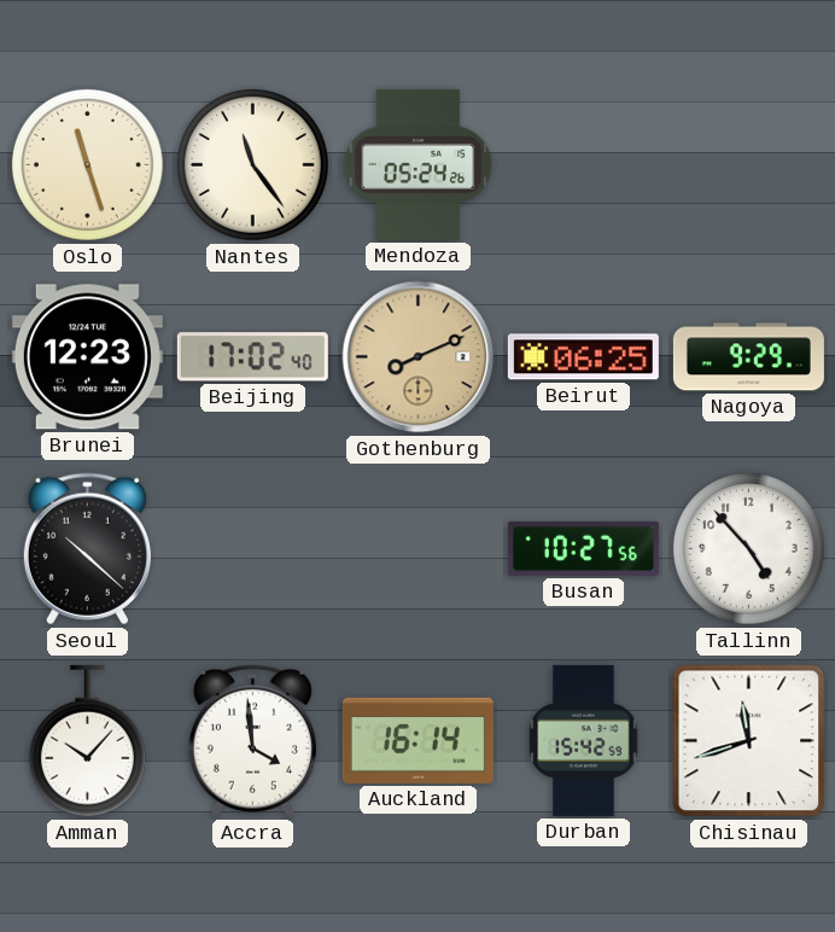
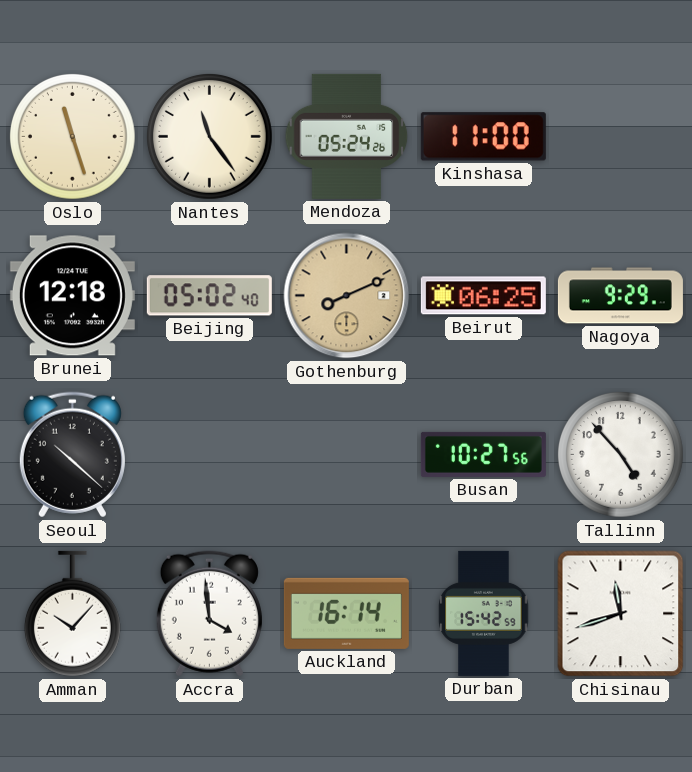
Kinshasa: none -> 11:00
Brunei: 12:23 -> 12:18
Beijing: 17:02 -> 05:02
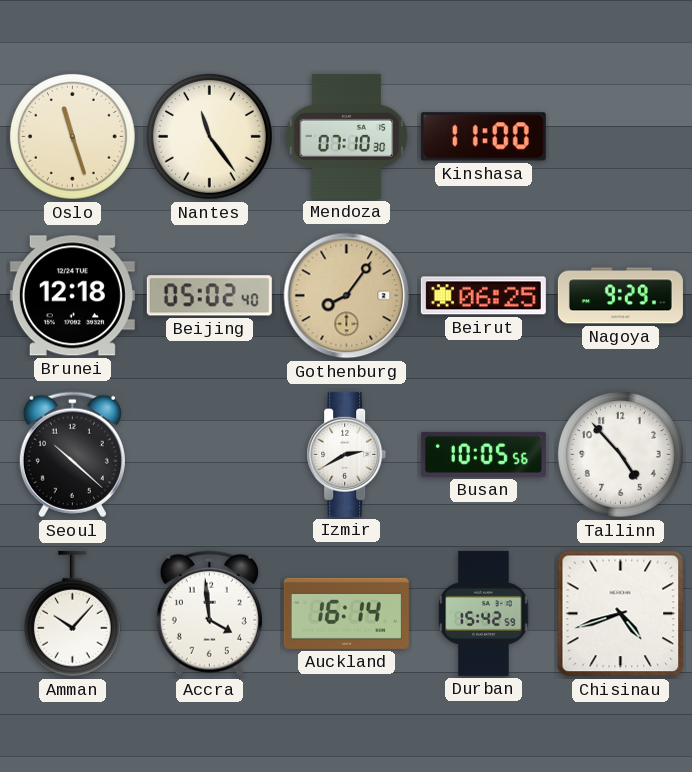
Mendoza: 05:24 -> 07:10
Gothenburg: 8:11 -> 8:06
Izmir: none -> 2:40
Busan: 10:27 -> 10:05
Chisinau: 11:42 -> 4:42
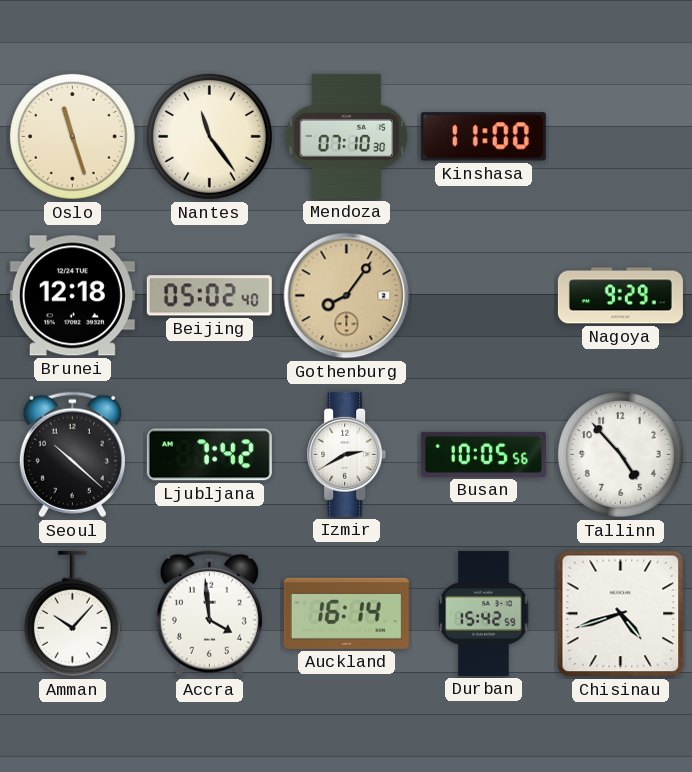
Beirut: 06:25 -> none
Ljubljana: none -> 7:42
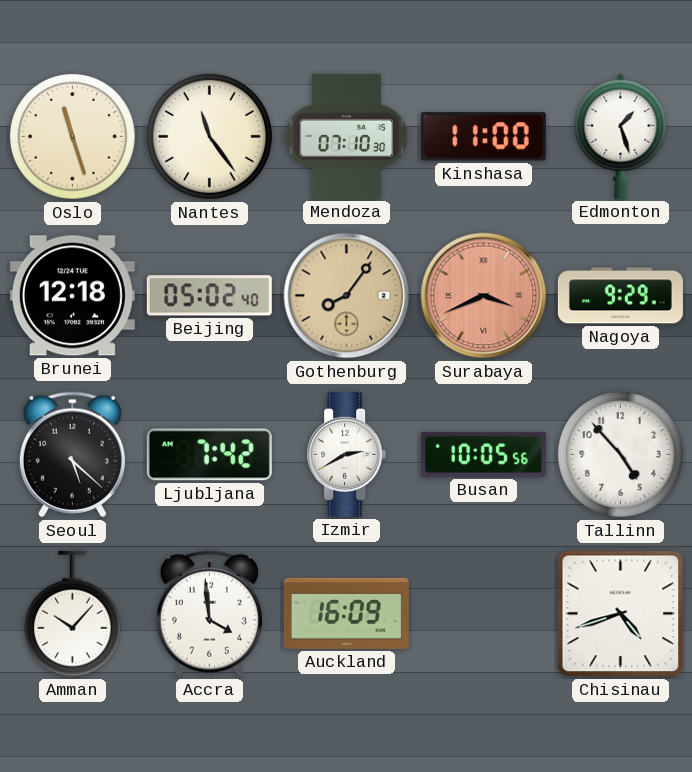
Edmonton: none -> 1:27
Surabaya: none -> 3:41
Seoul: 10:22 -> 5:22
Auckland: 16:14 -> 16:09
Durban: 15:42 -> none
